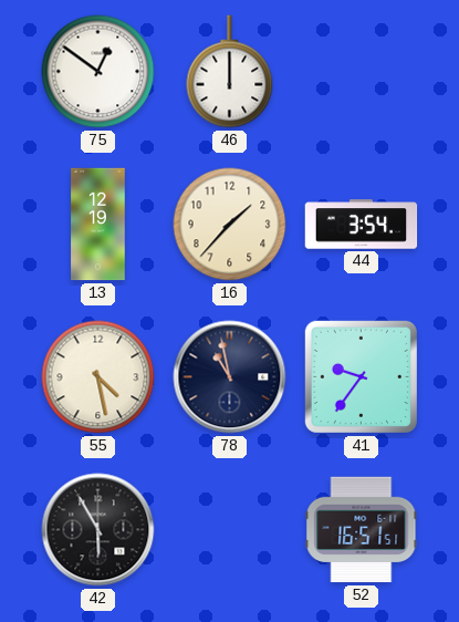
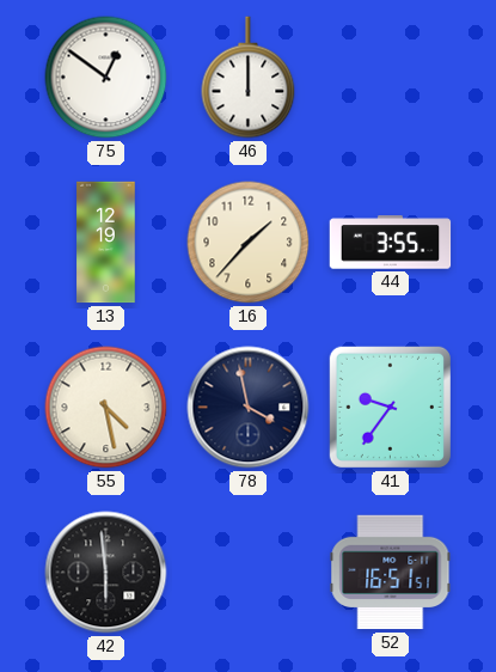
44: 3:54 -> 3:55
78: 10:58 -> 3:58
42: 5:55 -> 5:59
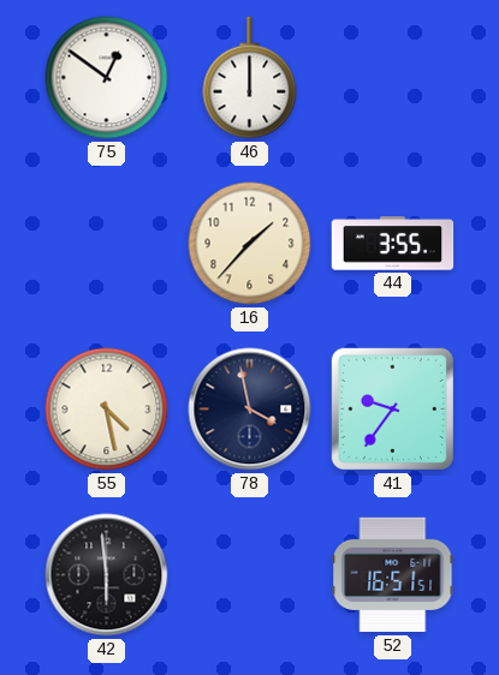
13: 12:19 -> none
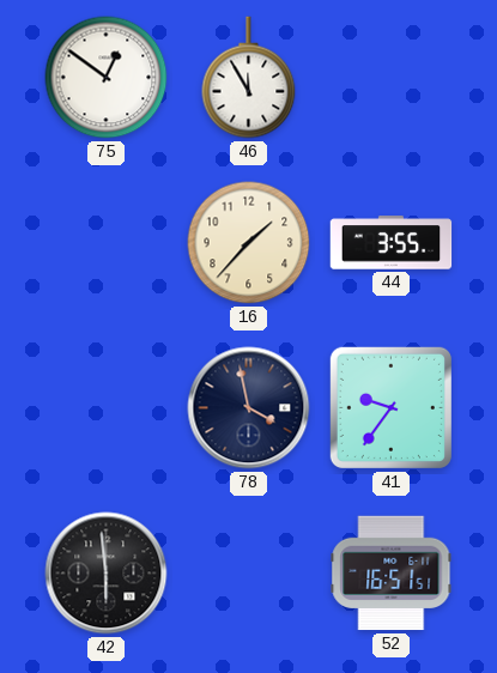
46: 12:00 -> 11:55
55: 4:28 -> none
